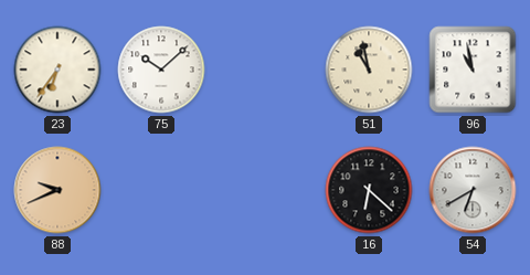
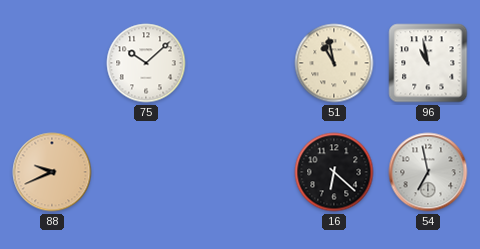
23: 6:36 -> none
54: 6:40 -> 6:58
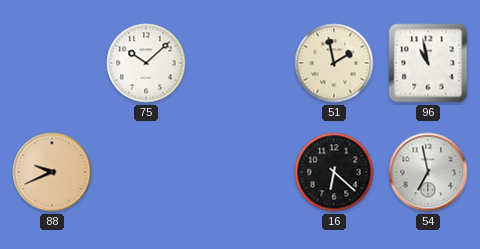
51: 10:58 -> 1:58
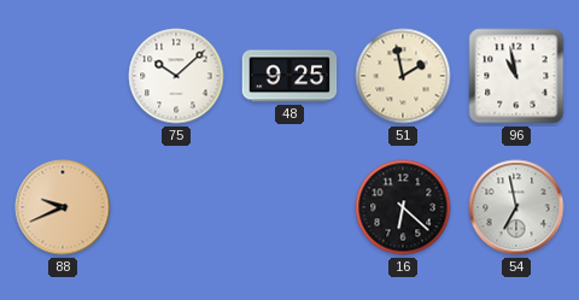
48: none -> 9:25
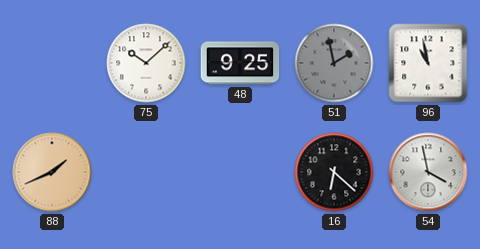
51 dial: cream -> grey
88: 9:41 -> 1:41
54: 6:58 -> 3:58
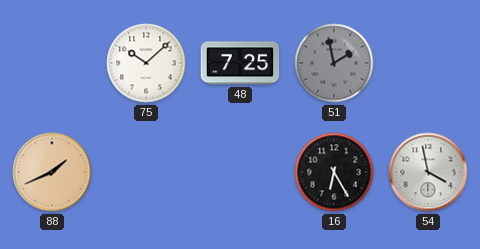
48: 9:25 -> 7:25
96: 10:58 -> none
16: 6:22 -> 6:25
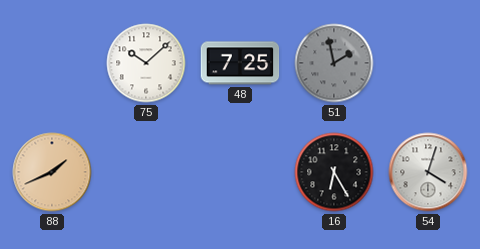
54: 3:58 -> 4:03
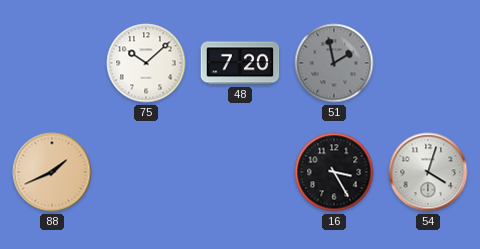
48: 7:25 -> 7:20
16: 6:25 -> 3:25
